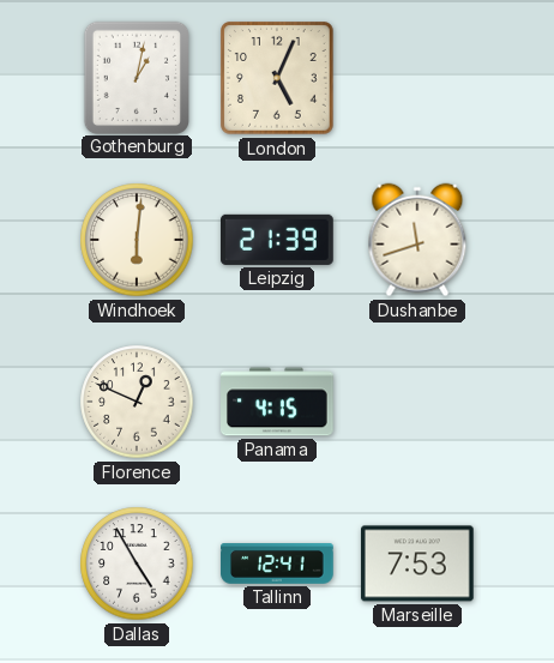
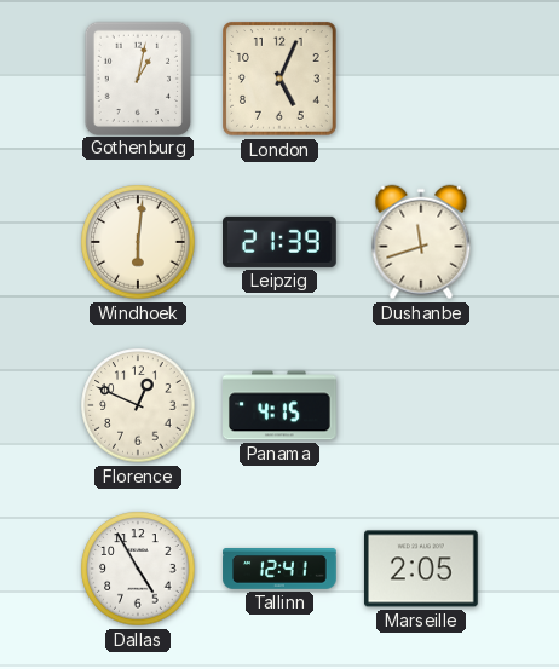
Marseille: 7:53 -> 2:05
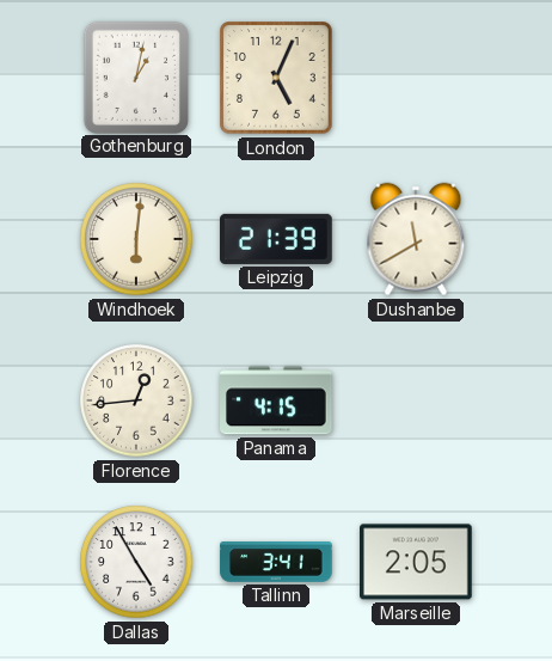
Dushanbe: 11:42 -> 11:40
Florence: 12:49 -> 12:44
Tallinn: 12:41 -> 3:41
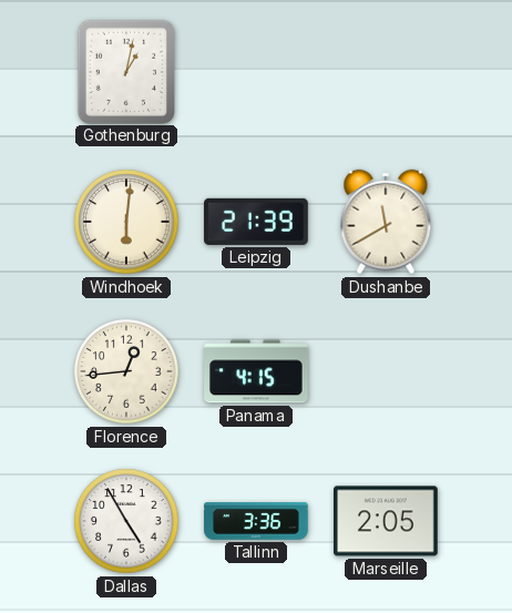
London: 5:04 -> none
Tallinn: 3:41 -> 3:36
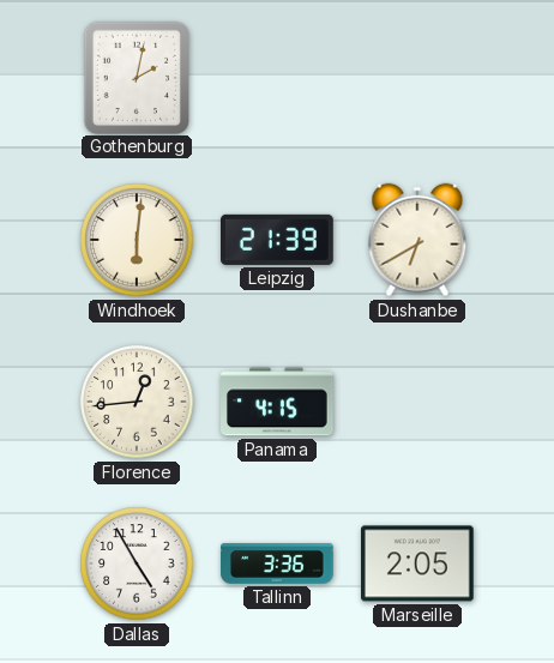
Gothenburg: 1:02 -> 2:02
Dushanbe: 11:40 -> 6:40
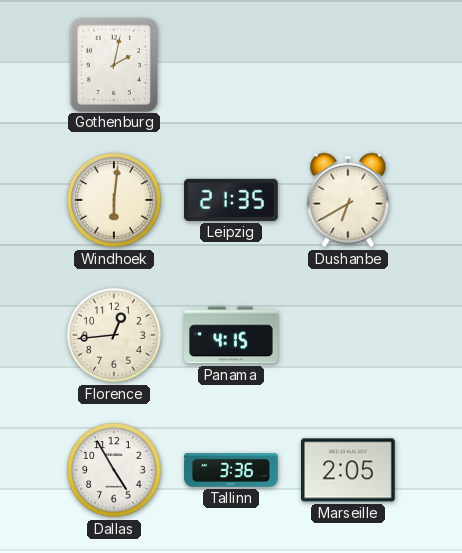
Leipzig: 21:39 -> 21:35
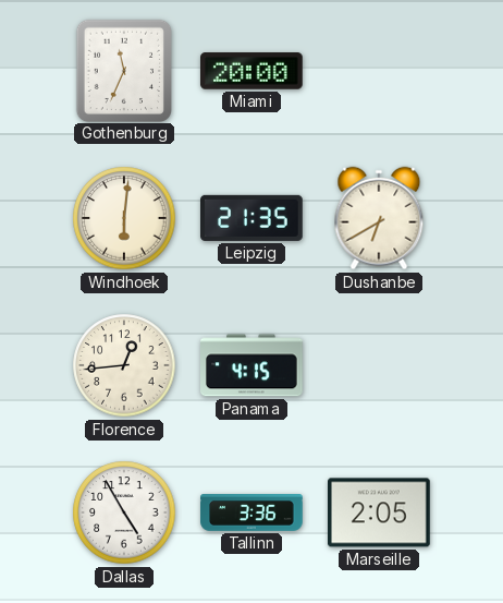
Gothenburg: 2:02 -> 11:34
Miami: none -> 20:00
